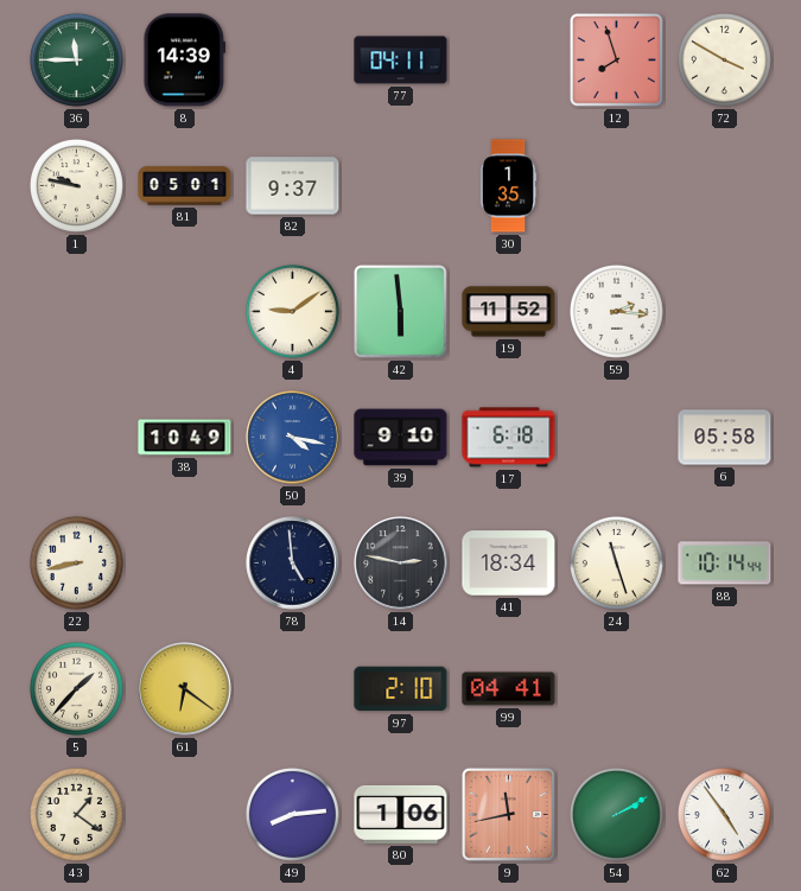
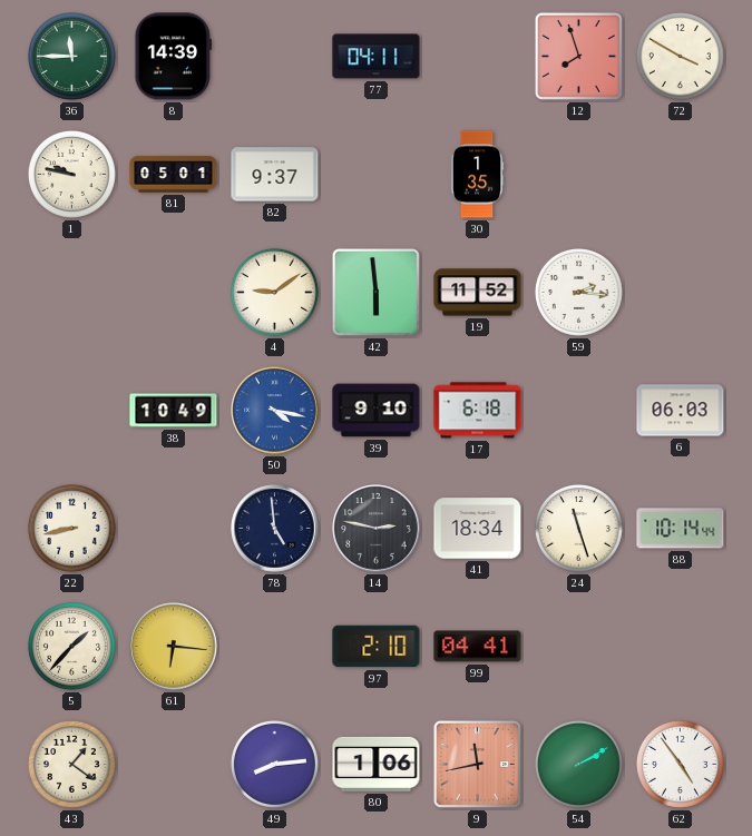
6: 05:58 -> 06:03
61: 6:21 -> 6:16
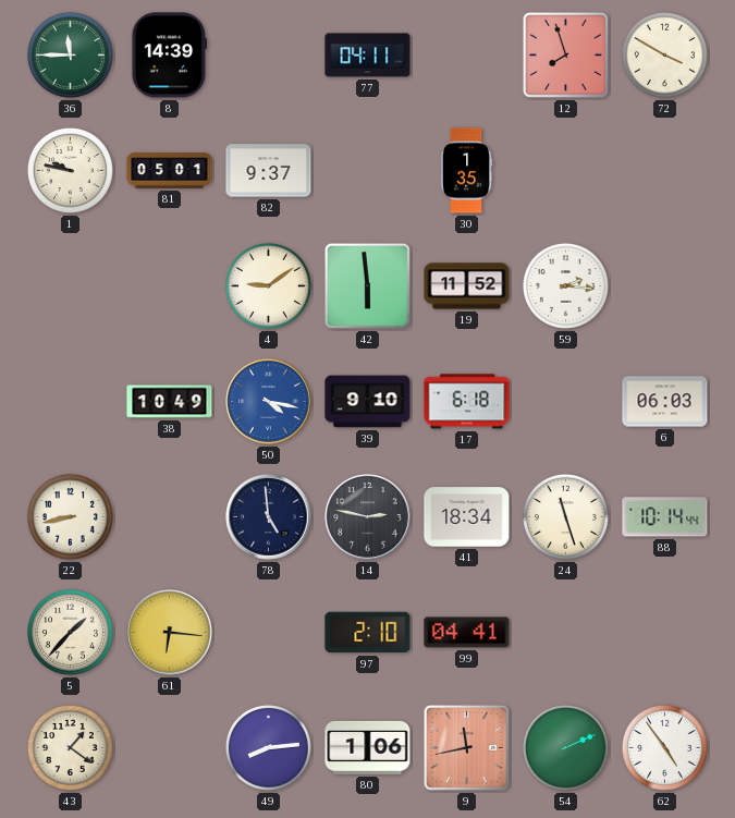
54: 2:10 -> 2:11
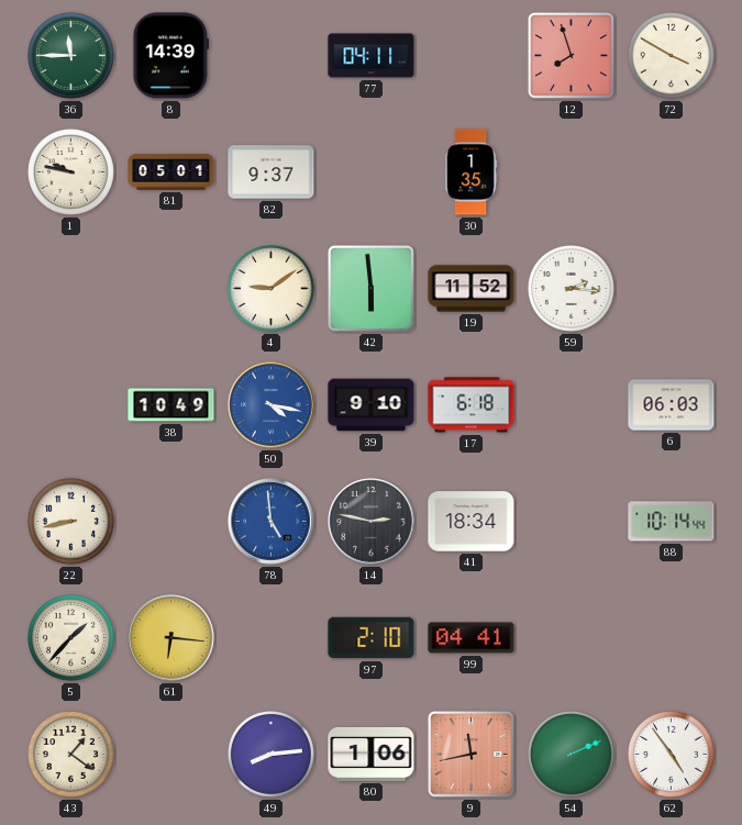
78 dial: navy -> blue
24: 11:27 -> none
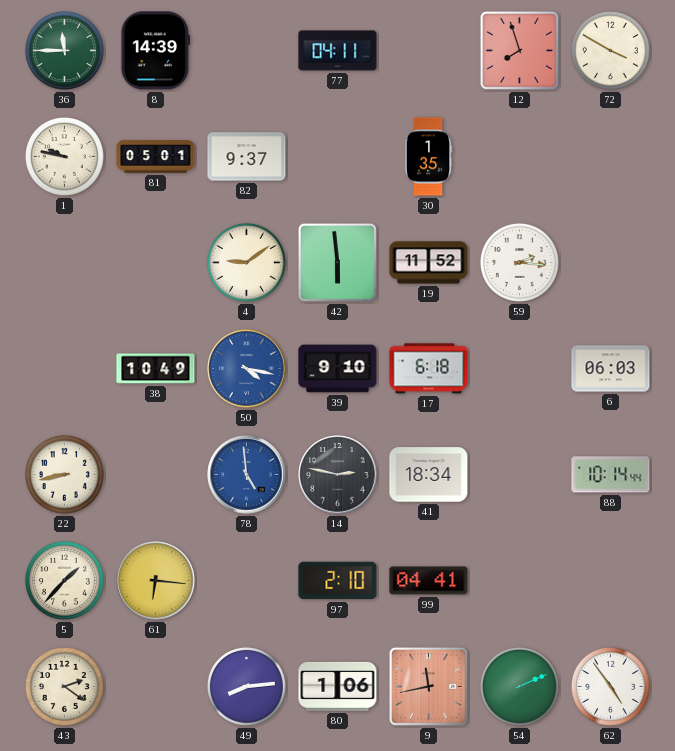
43: 1:21 -> 2:21
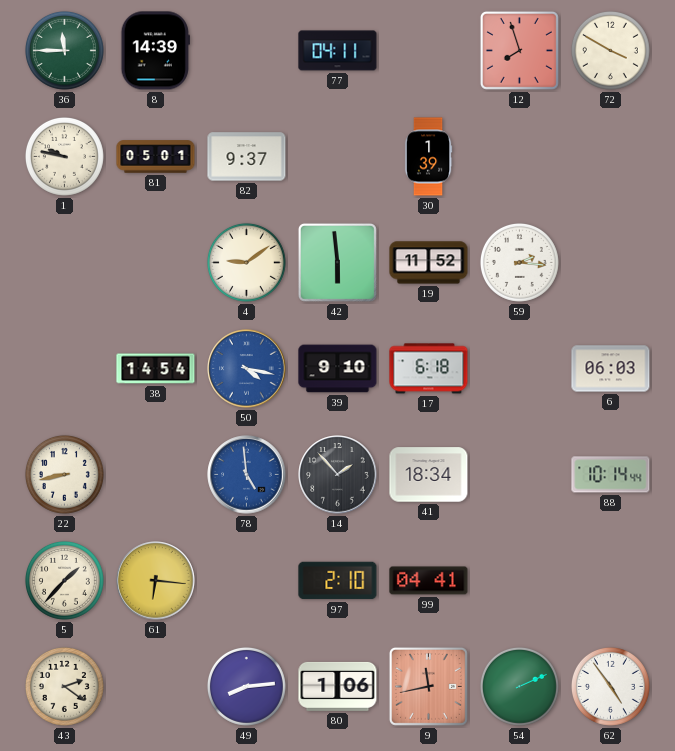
30: 1:35 -> 1:39
38: 10:49 -> 14:54
14: 2:47 -> 1:53
